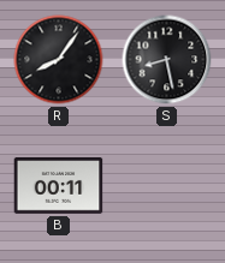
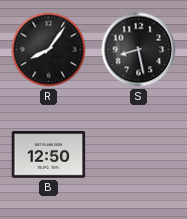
B: 00:11 -> 12:50
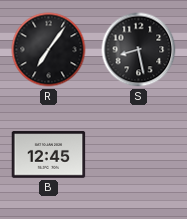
R: 8:06 -> 7:06
B: 12:50 -> 12:45
